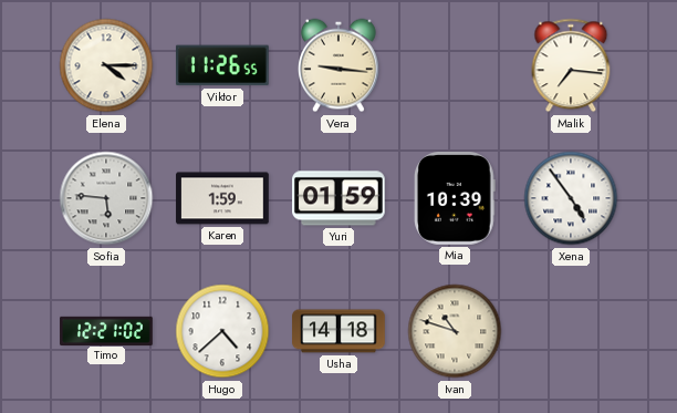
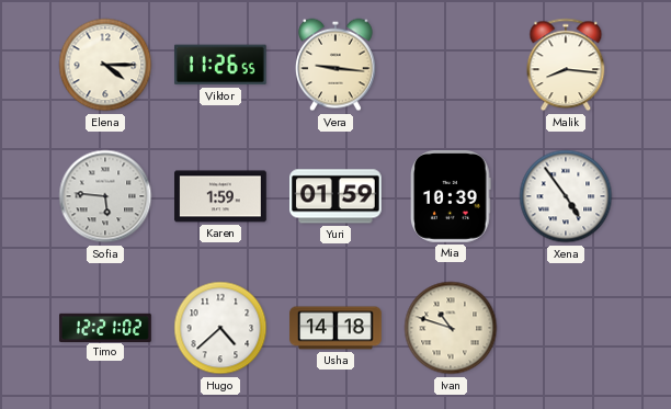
Malik: 7:16 -> 8:16
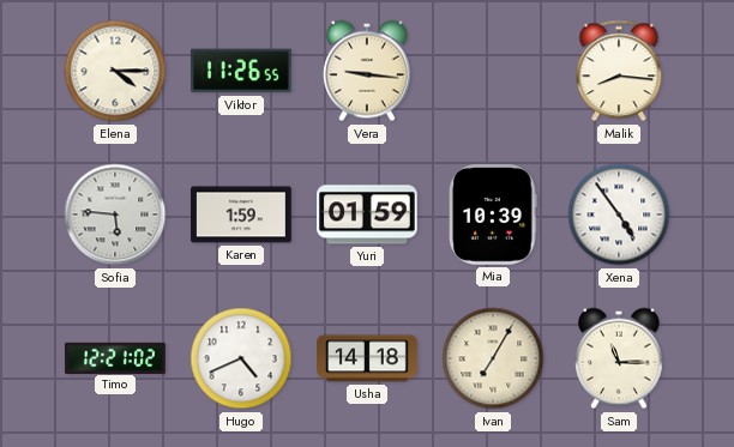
Hugo: 4:38 -> 4:41
Ivan: 10:48 -> 7:05
Sam: none -> 11:15
